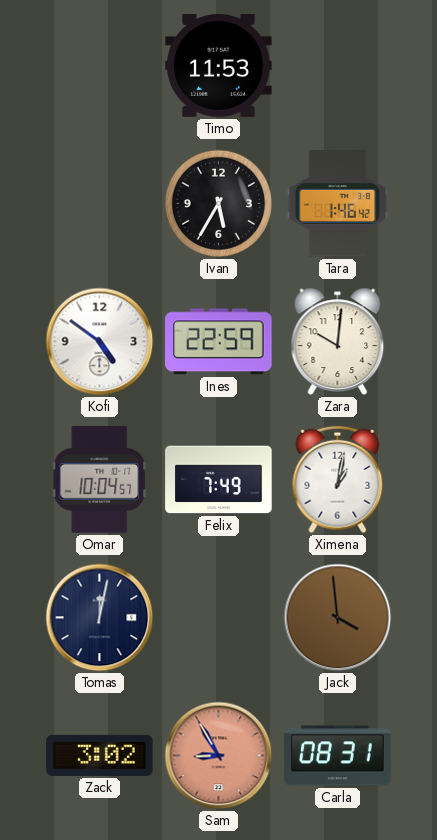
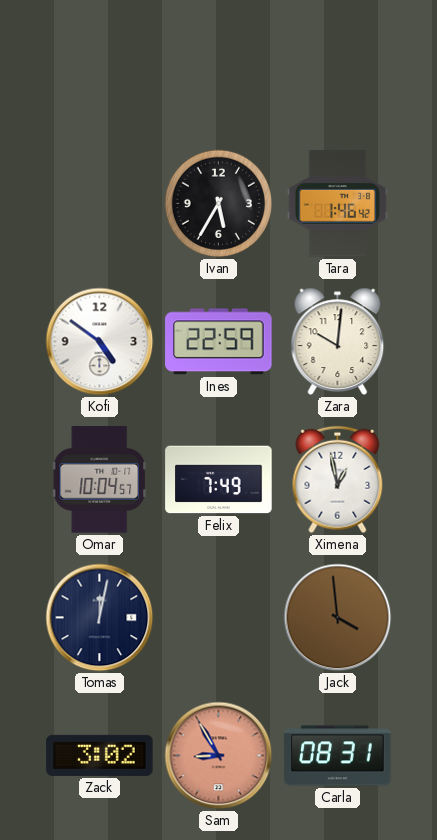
Timo: 11:53 -> none
Ximena: 1:02 -> 12:58
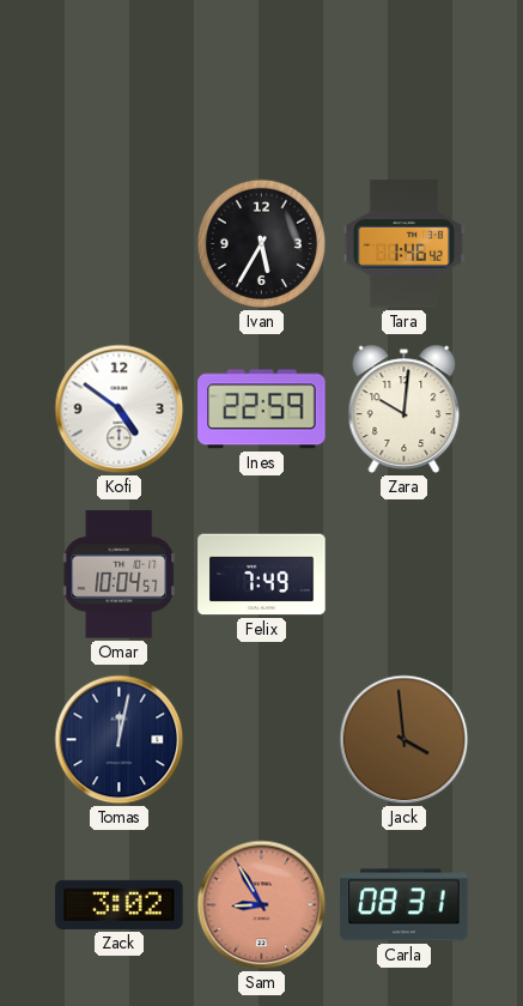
Ximena: 12:58 -> none
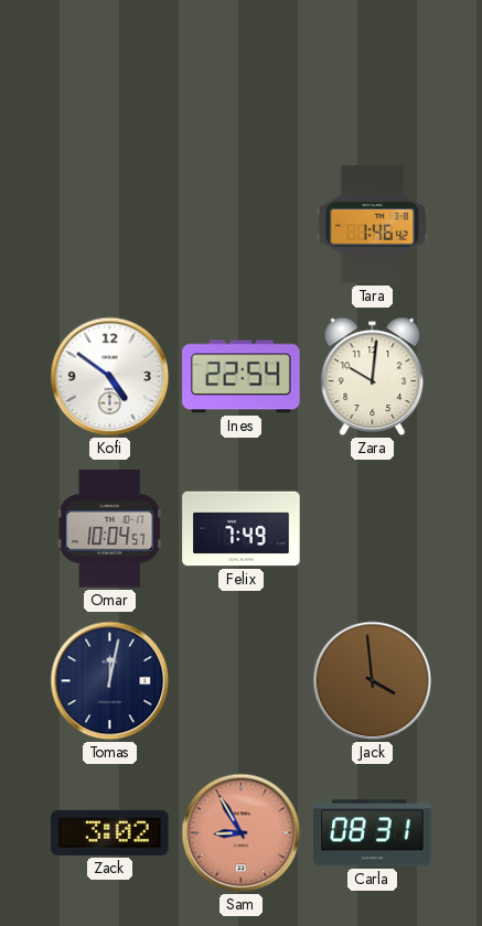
Ivan: 5:35 -> none
Ines: 22:59 -> 22:54
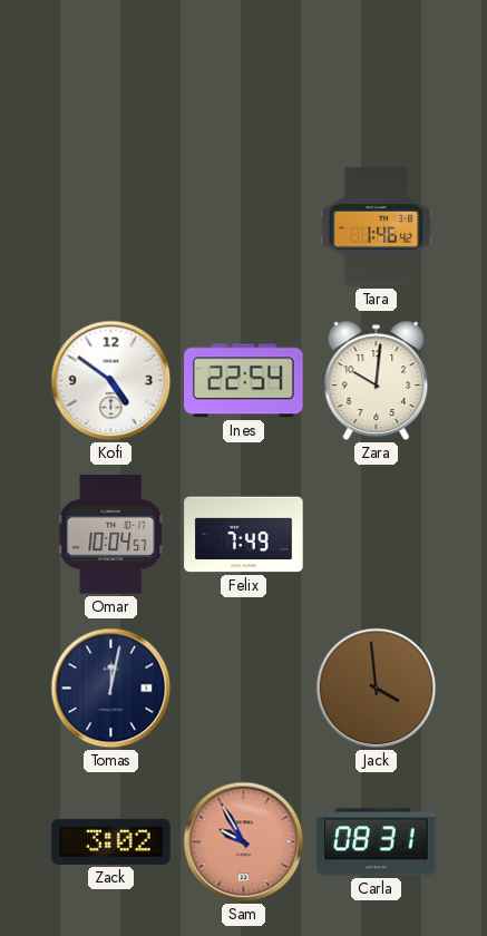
Sam: 8:55 -> 9:55
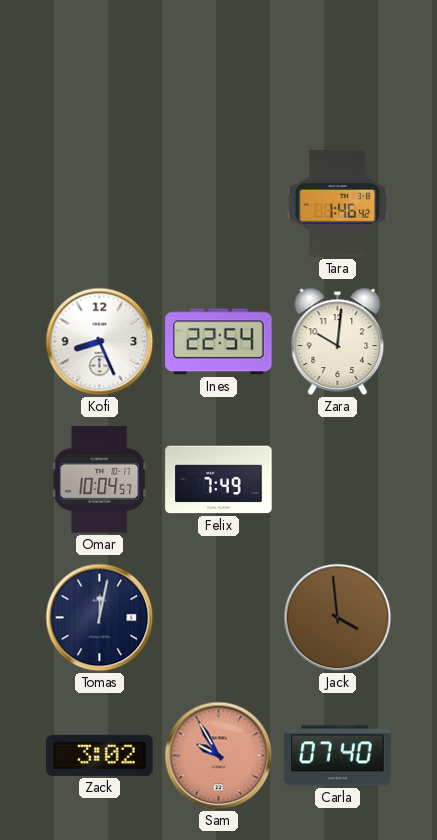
Kofi: 4:51 -> 8:26
Carla: 08:31 -> 07:40
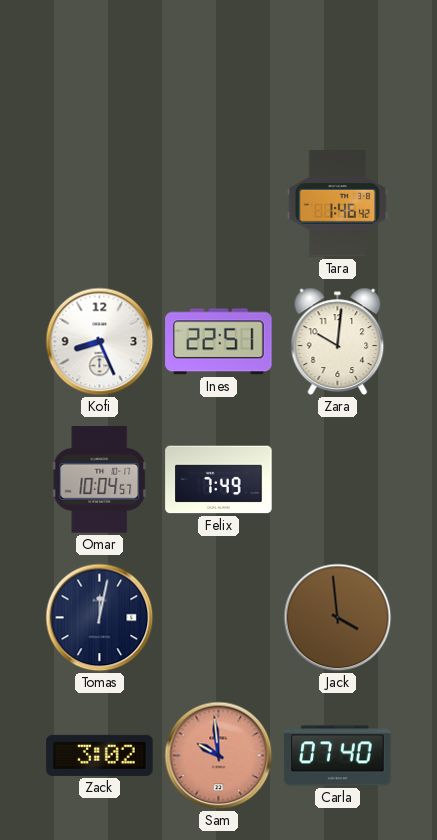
Ines: 22:54 -> 22:51
Sam: 9:55 -> 9:59
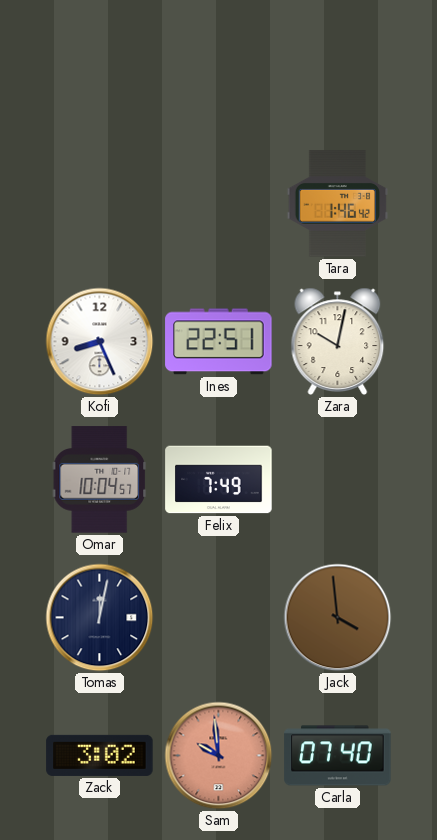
Zara: 10:01 -> 10:02
